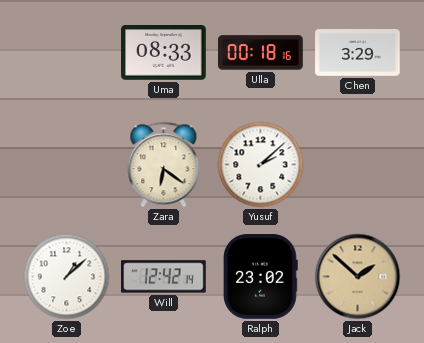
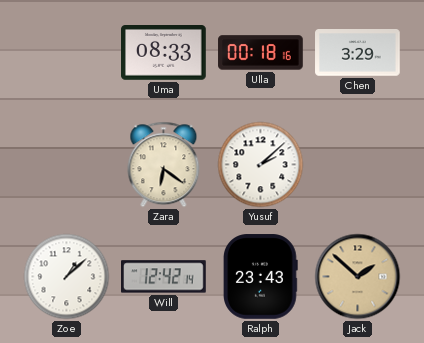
Ralph: 23:02 -> 23:43
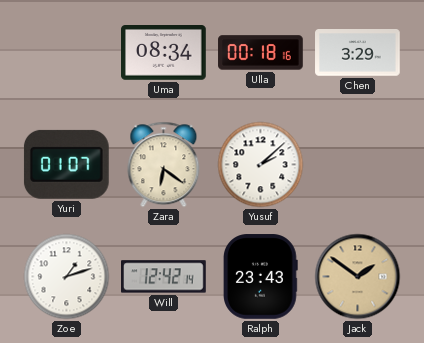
Uma: 08:33 -> 08:34
Yuri: none -> 01:07
Zoe: 1:08 -> 1:12
Jack: 1:52 -> 1:51
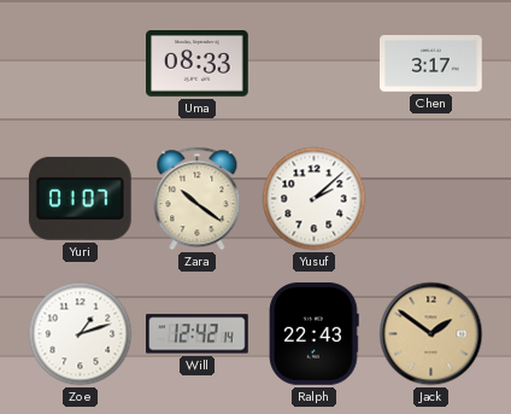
Uma: 08:34 -> 08:33
Ulla: 00:18 -> none
Chen: 3:29 -> 3:17
Zara: 6:21 -> 10:21
Ralph: 23:43 -> 22:43
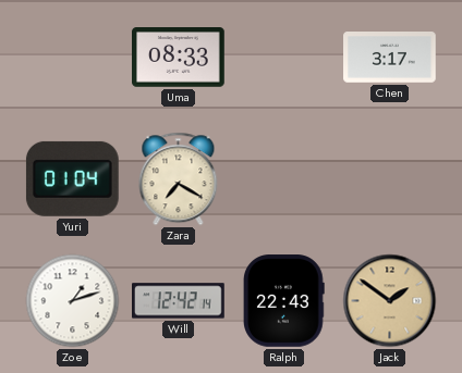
Yuri: 01:07 -> 01:04
Zara: 10:21 -> 7:20
Yusuf: 2:08 -> none
